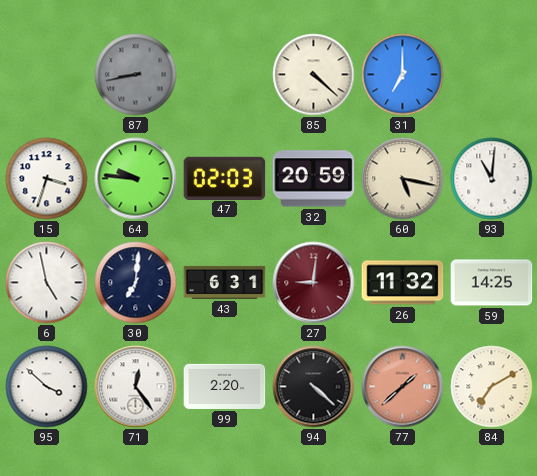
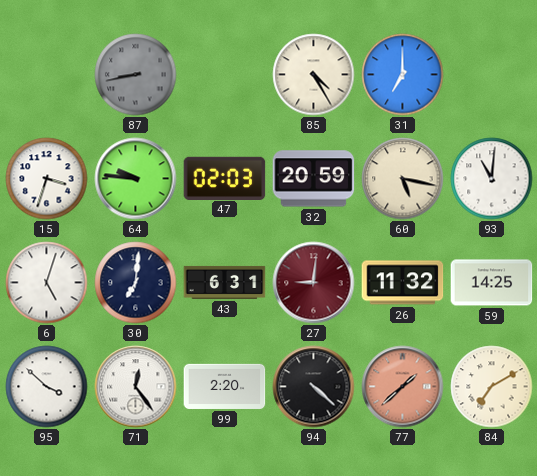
85: 4:22 -> 4:25
6: 4:58 -> 5:03
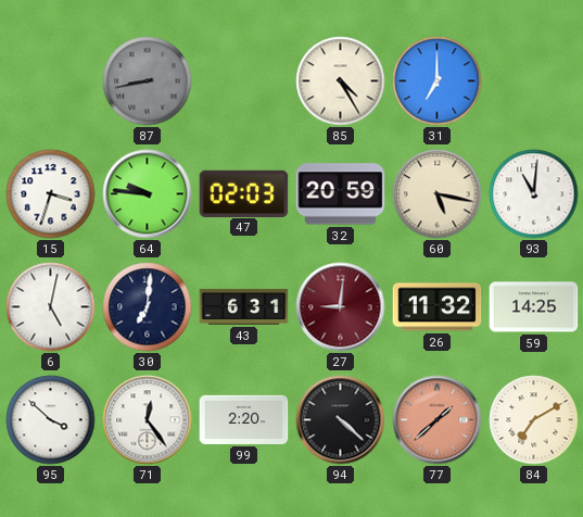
6: 5:03 -> 5:02
